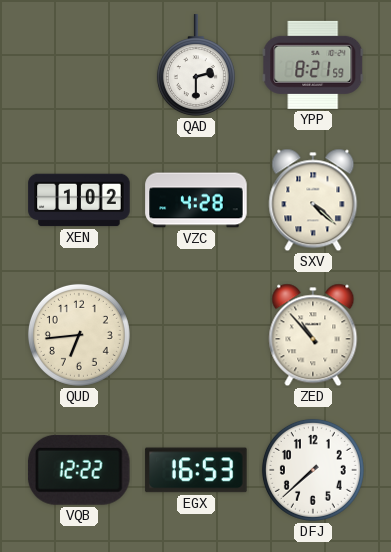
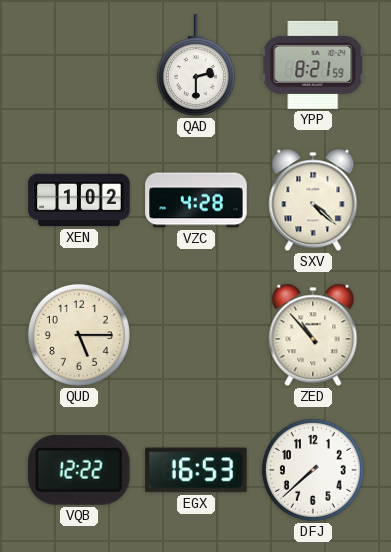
QUD: 6:44 -> 5:15
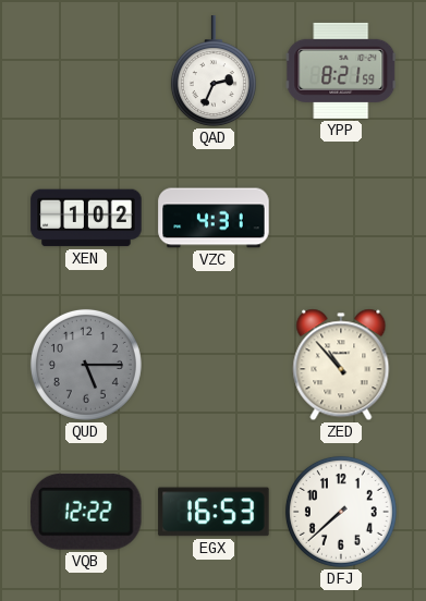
QAD: 2:30 -> 2:34
VZC: 4:28 -> 4:31
SXV: 4:22 -> none
QUD dial: cream -> grey
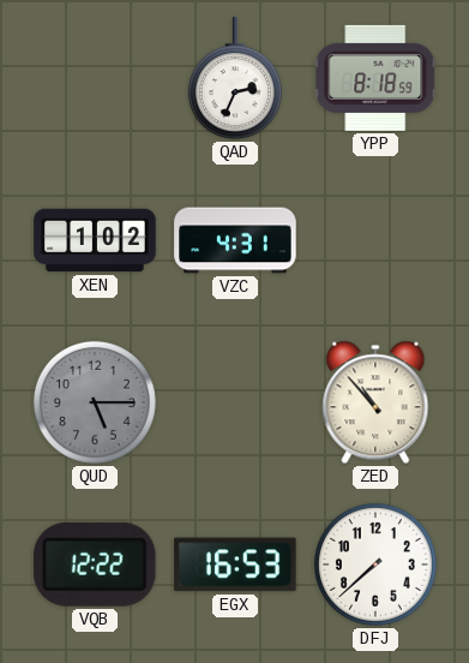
YPP: 8:21 -> 8:18
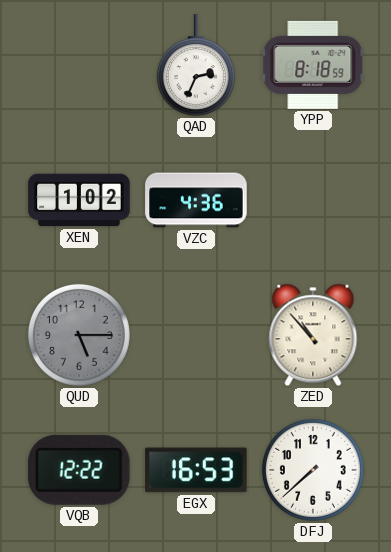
VZC: 4:31 -> 4:36
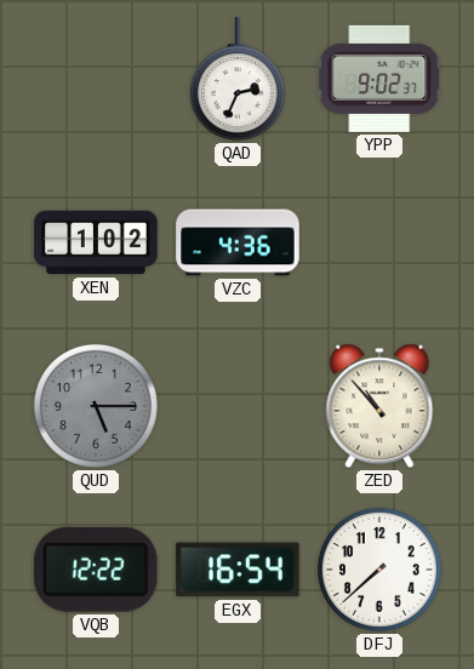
YPP: 8:18 -> 9:02
EGX: 16:53 -> 16:54
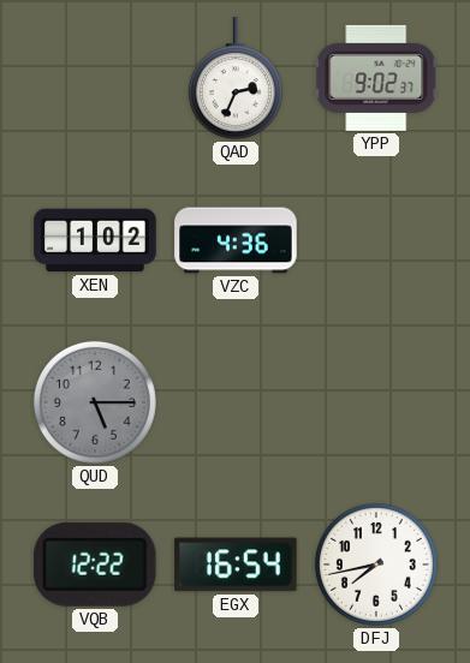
ZED: 10:53 -> none
DFJ: 7:38 -> 7:43
